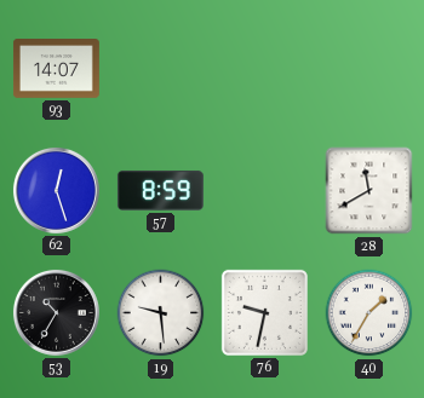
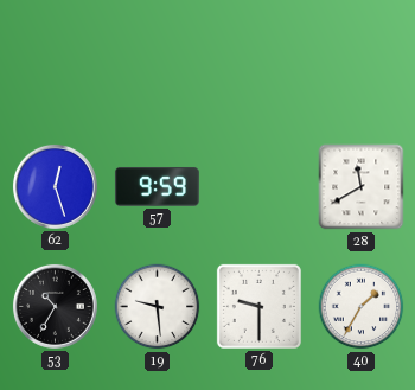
93: 14:07 -> none
57: 8:59 -> 9:59
76: 9:32 -> 9:30
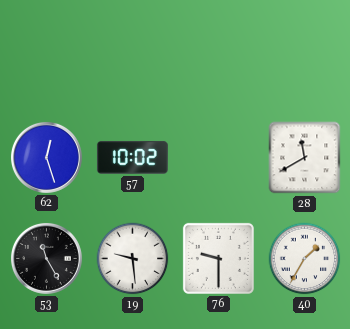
57: 9:59 -> 10:02
53: 10:35 -> 11:25
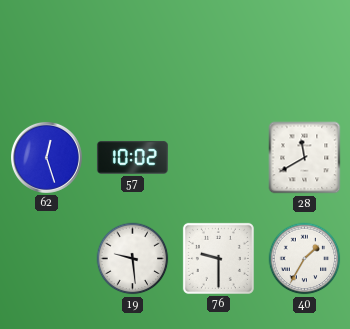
53: 11:25 -> none
